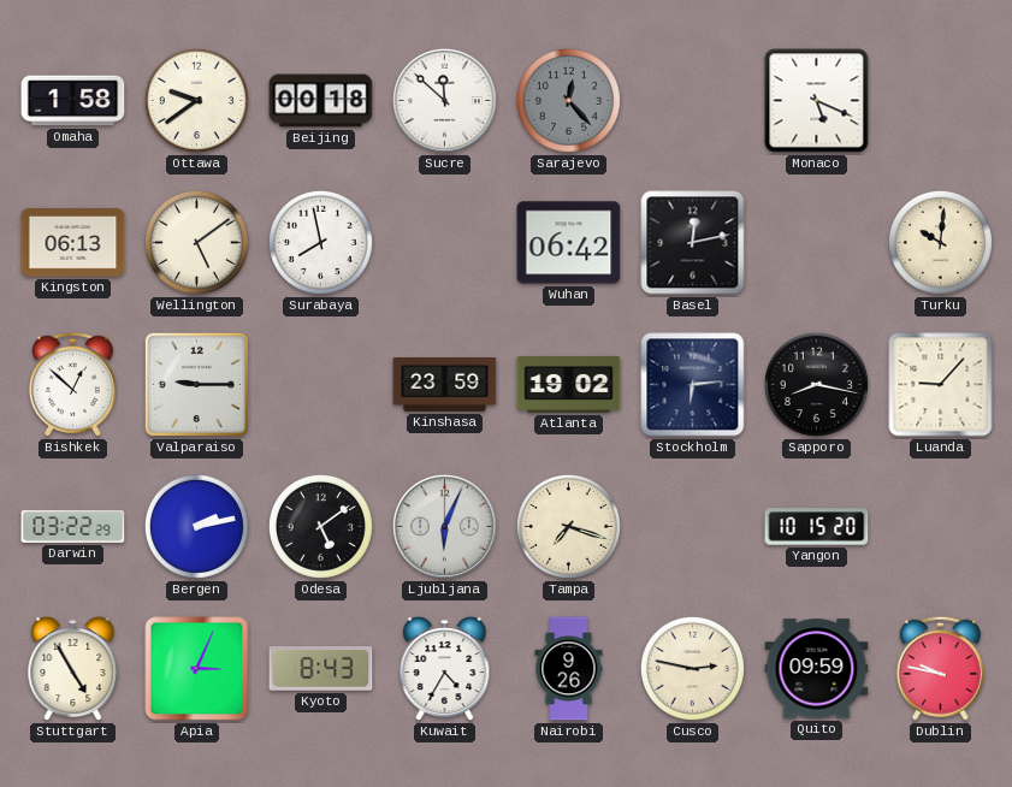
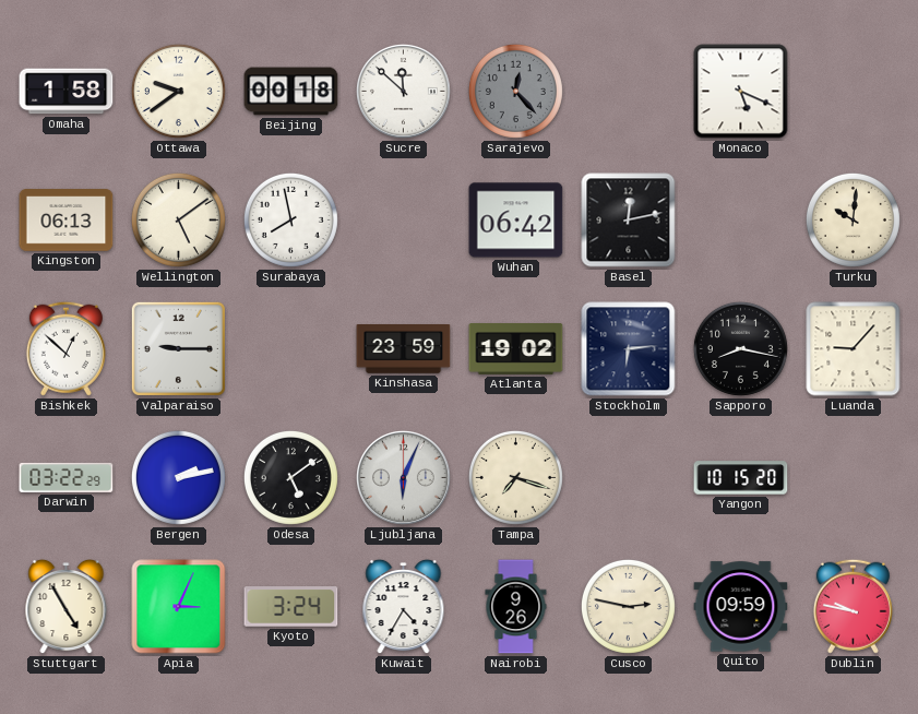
Kyoto: 8:43 -> 3:24
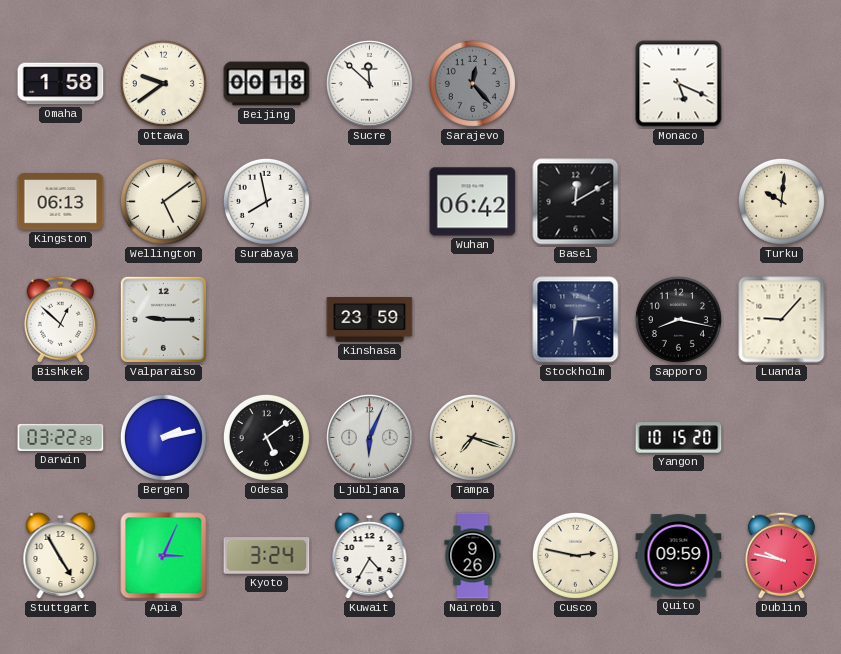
Basel: 12:13 -> 12:10
Atlanta: 19:02 -> none
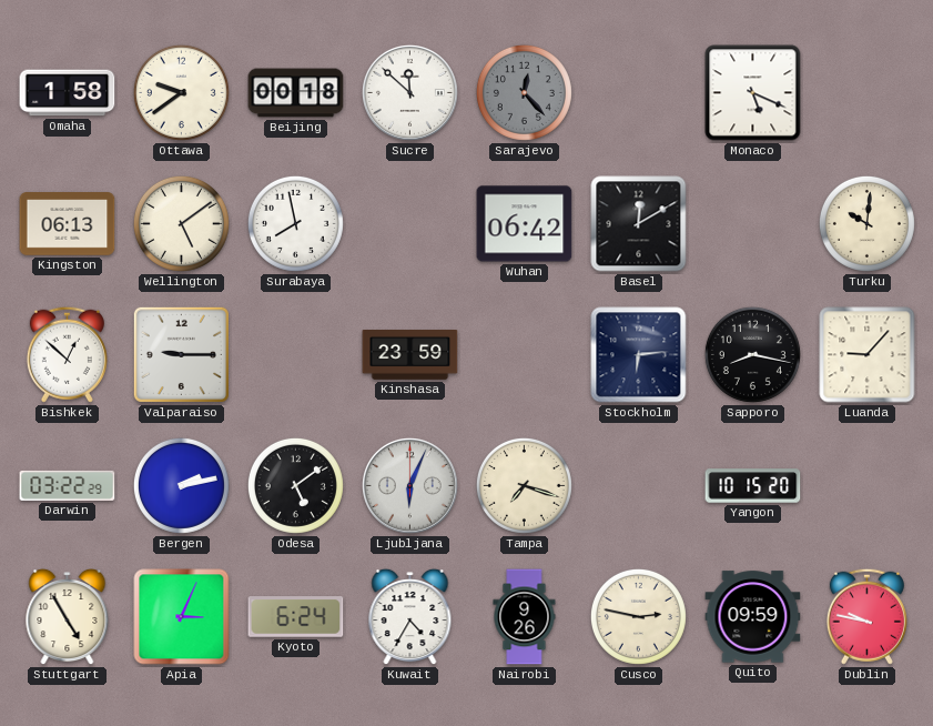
Kyoto: 3:24 -> 6:24
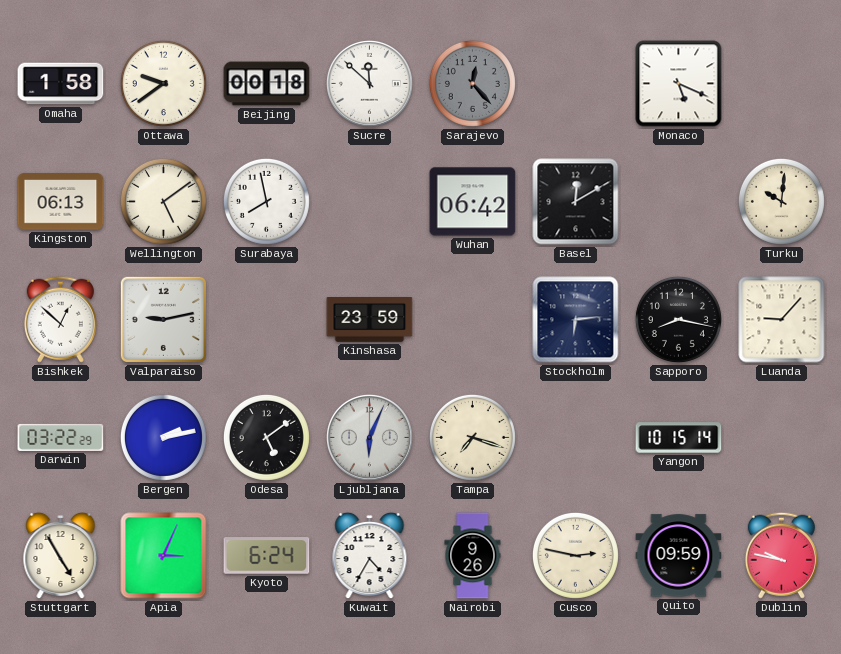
Valparaiso: 9:15 -> 9:13
Yangon: 10:15:20 -> 10:15:14
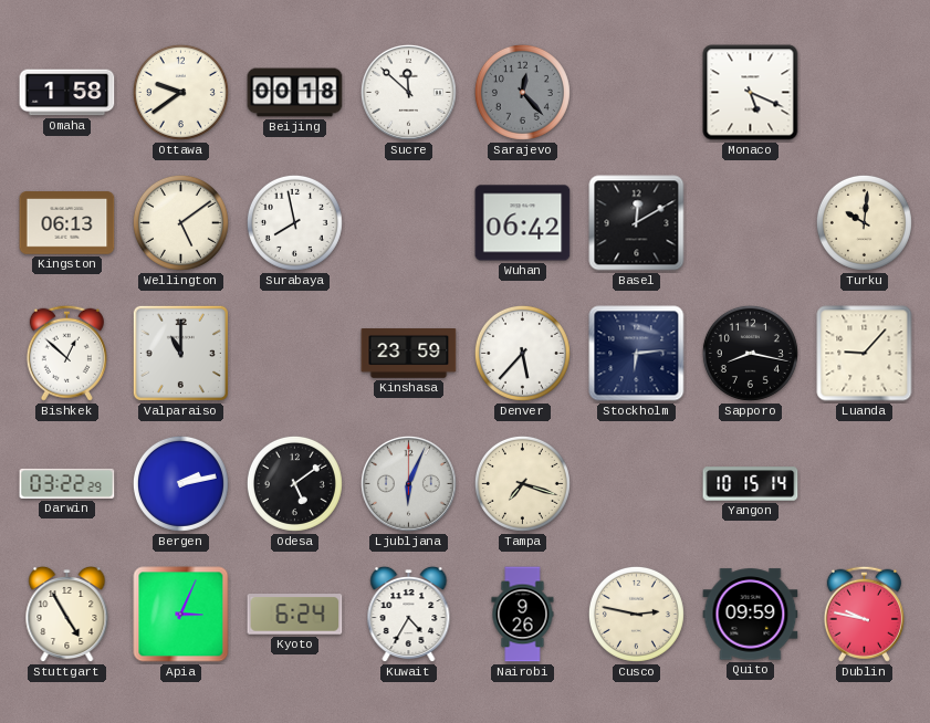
Valparaiso: 9:13 -> 11:00
Denver: none -> 5:37
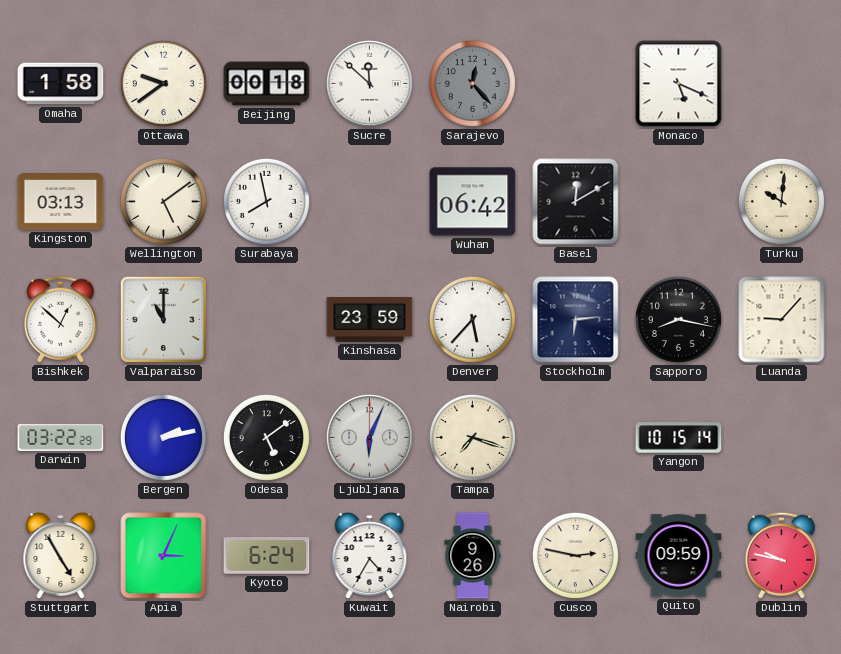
Kingston: 06:13 -> 03:13
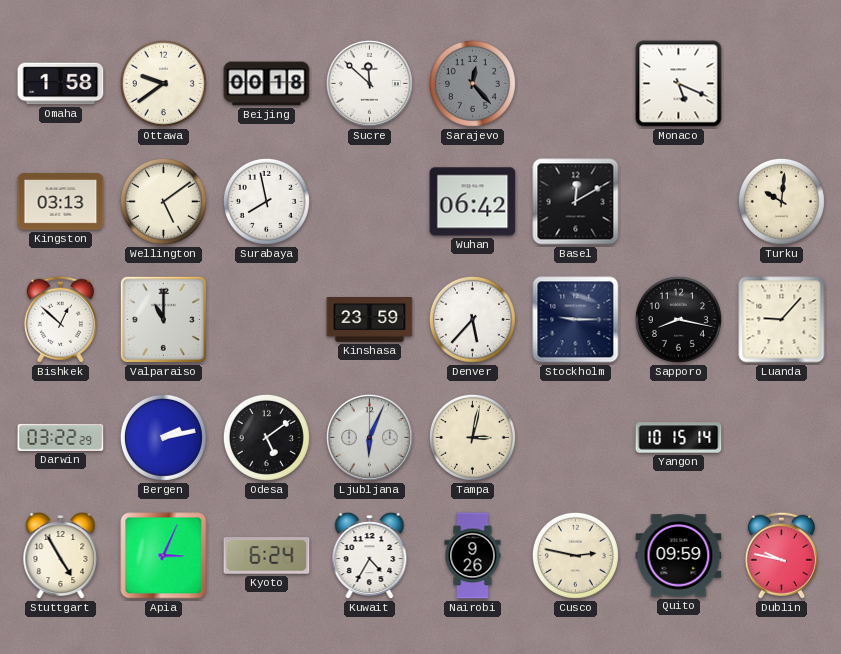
Stockholm: 6:14 -> 9:15
Tampa: 7:18 -> 3:02
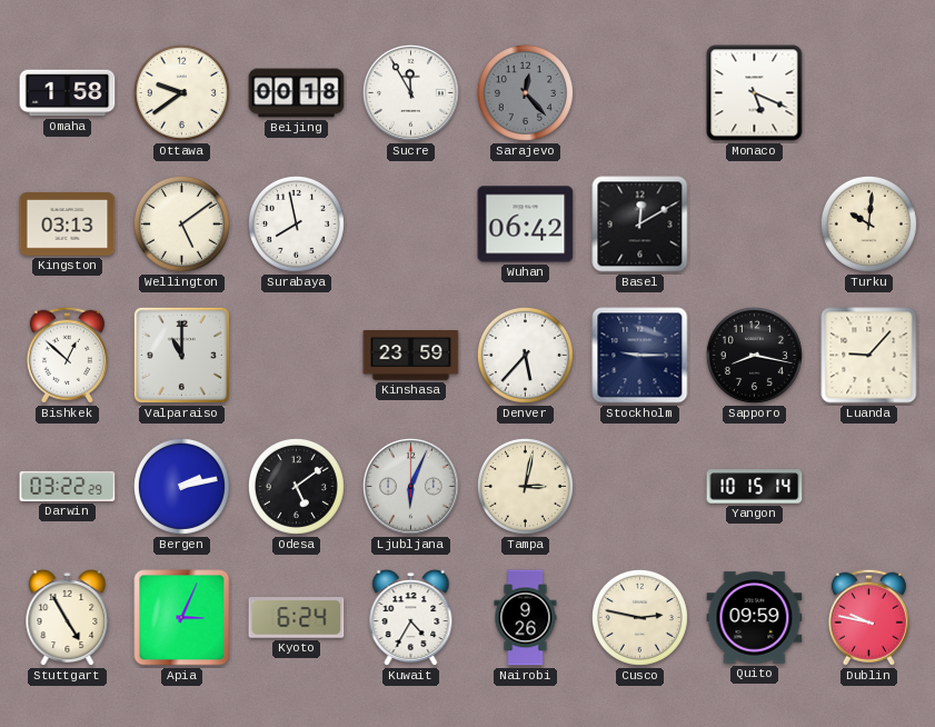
Sucre: 11:52 -> 11:55
